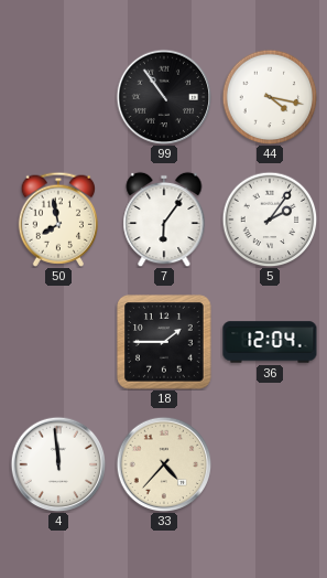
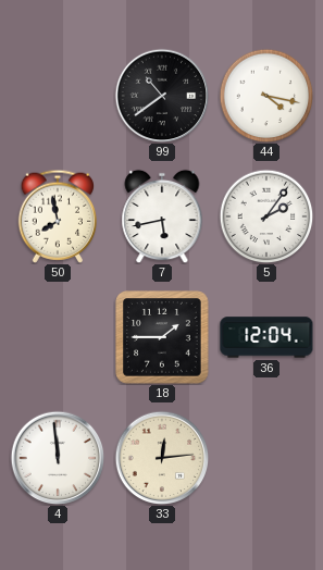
99: 10:54 -> 10:39
7: 6:06 -> 5:43
33: 4:37 -> 12:14
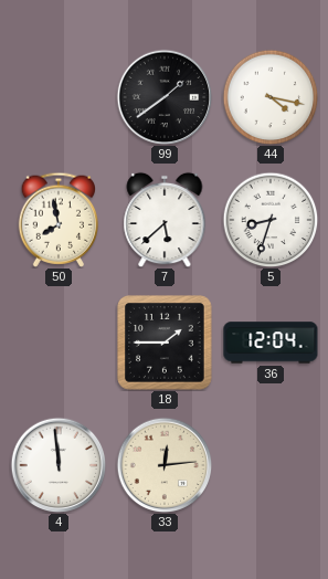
99: 10:39 -> 1:39
7: 5:43 -> 5:38
5: 2:06 -> 8:33
